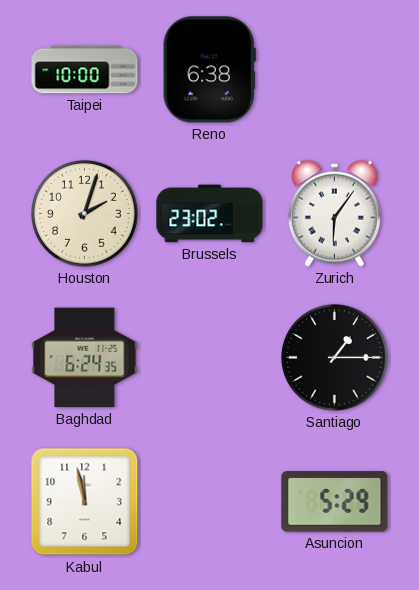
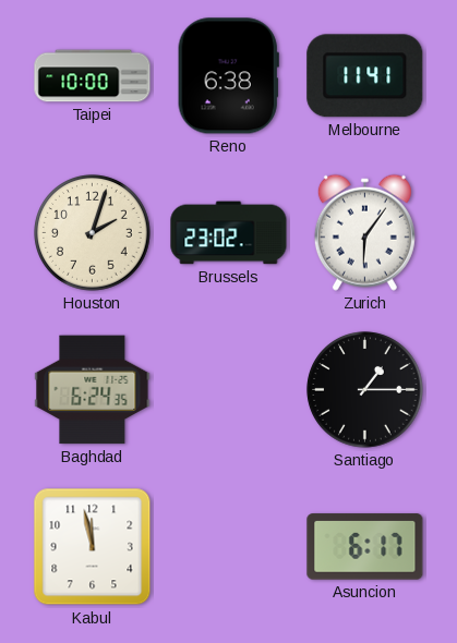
Melbourne: none -> 11:41
Asuncion: 5:29 -> 6:17
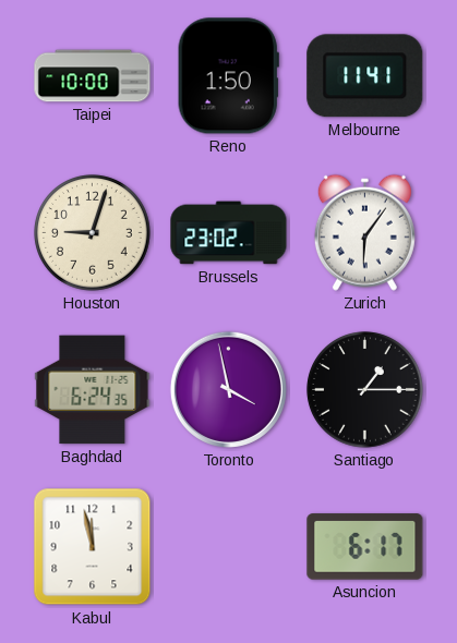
Reno: 6:38 -> 1:50
Houston: 2:03 -> 9:03
Toronto: none -> 3:58
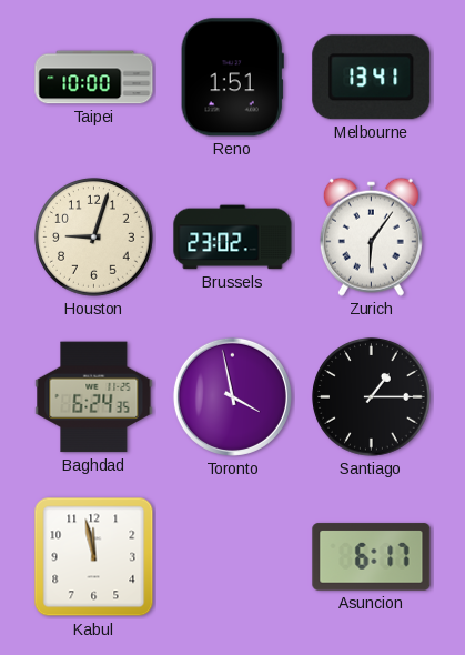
Reno: 1:50 -> 1:51
Melbourne: 11:41 -> 13:41
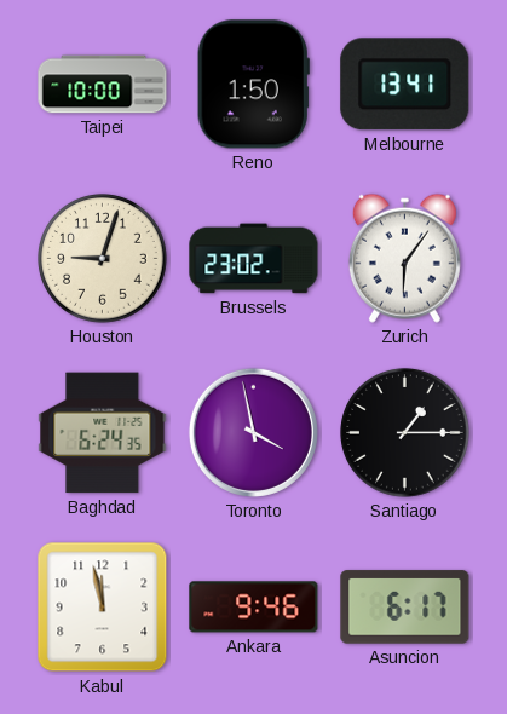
Reno: 1:51 -> 1:50
Ankara: none -> 9:46
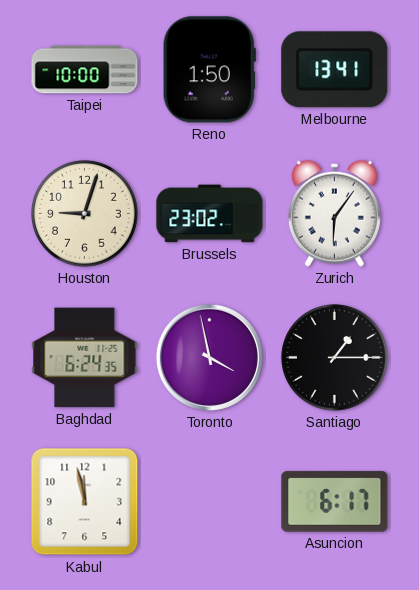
Ankara: 9:46 -> none
